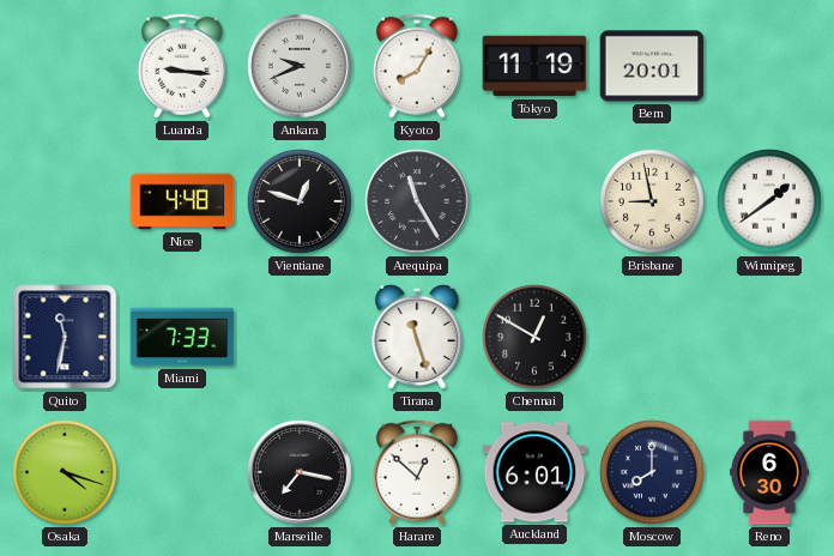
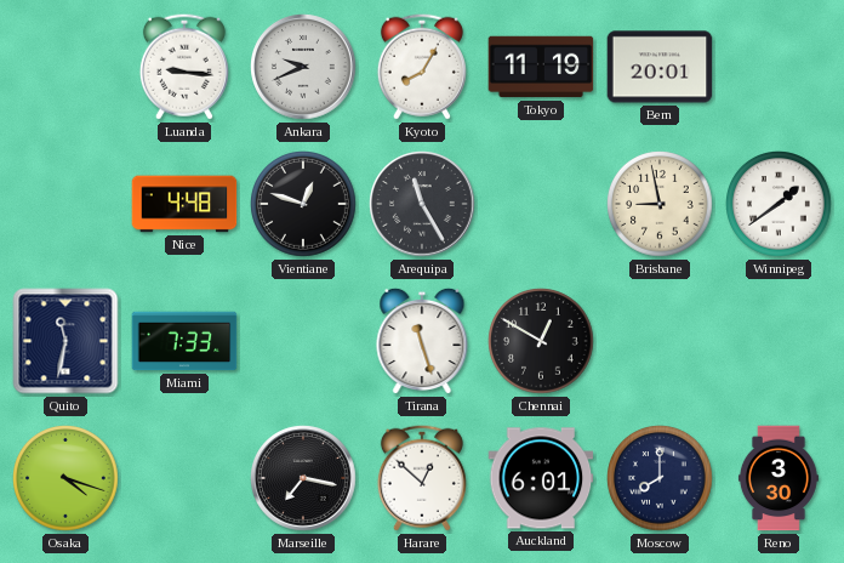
Reno: 6:30 -> 3:30
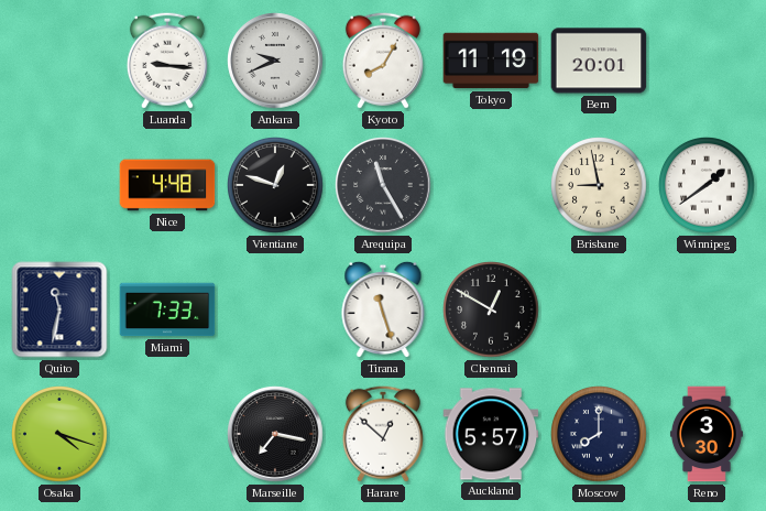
Auckland: 6:01 -> 5:57
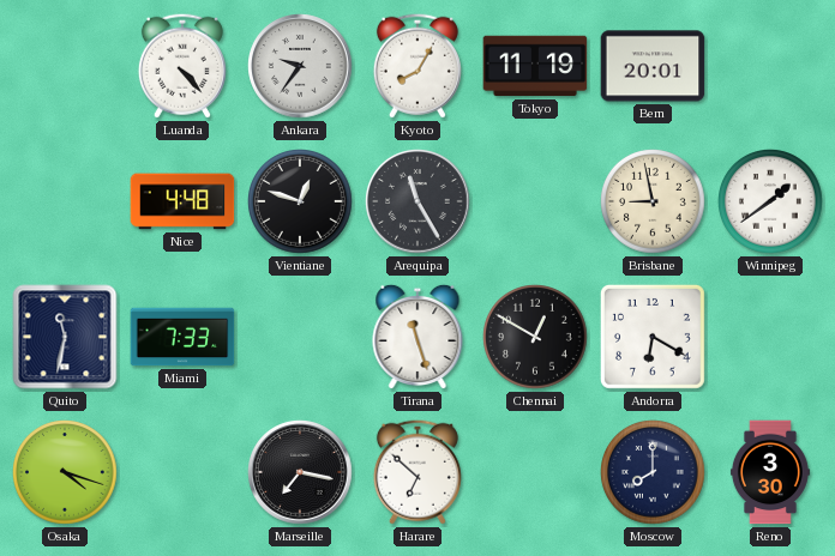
Luanda: 9:16 -> 4:23
Ankara: 9:41 -> 9:36
Andorra: none -> 6:20
Harare: 12:52 -> 6:52
Auckland: 5:57 -> none
